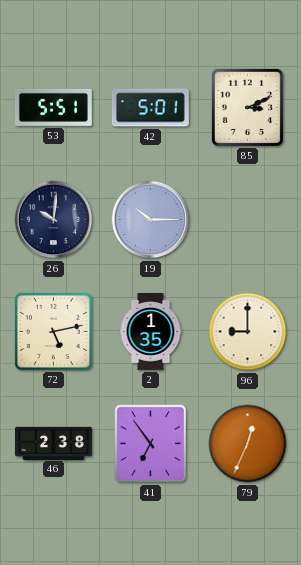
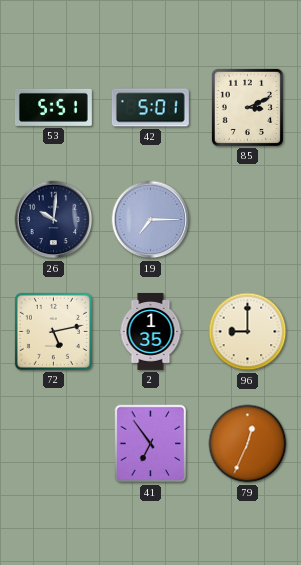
19: 10:15 -> 7:15
46: 2:38 -> none
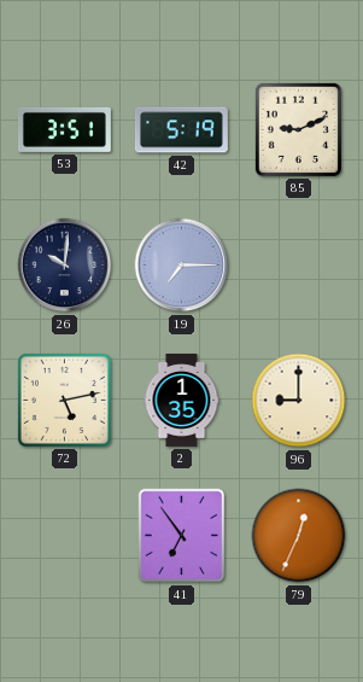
53: 5:51 -> 3:51
42: 5:01 -> 5:19
85: 3:11 -> 9:11
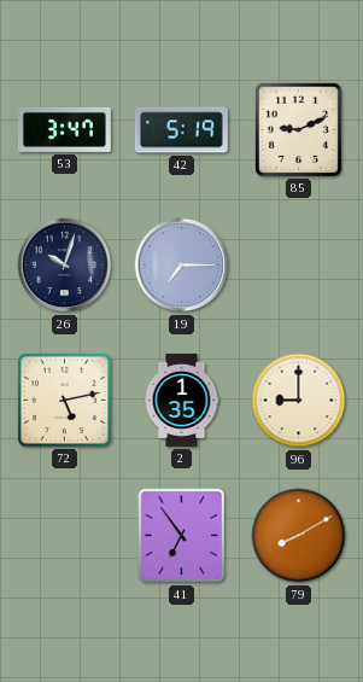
53: 3:51 -> 3:47
26: 10:01 -> 10:03
79: 12:34 -> 8:10
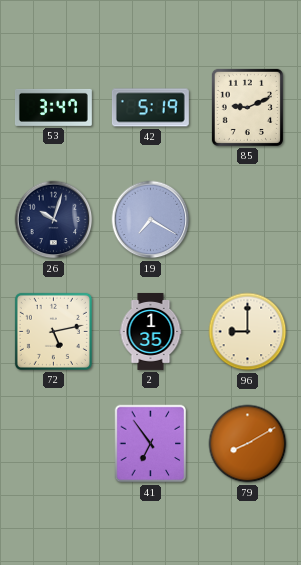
19: 7:15 -> 7:20
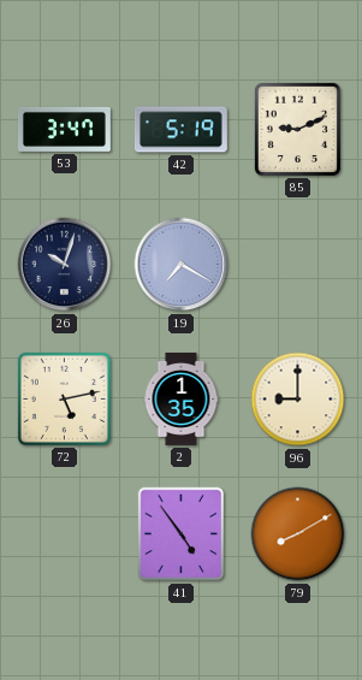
41: 6:54 -> 4:54
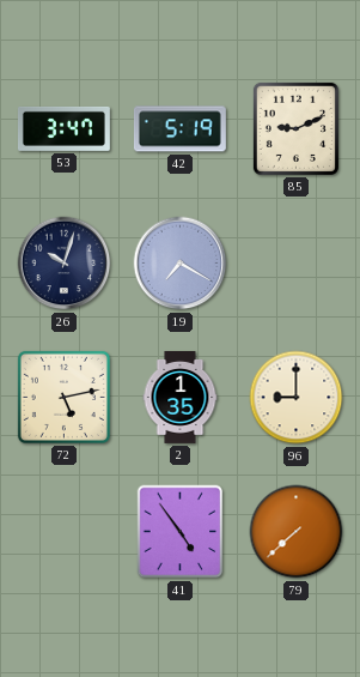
79: 8:10 -> 7:38
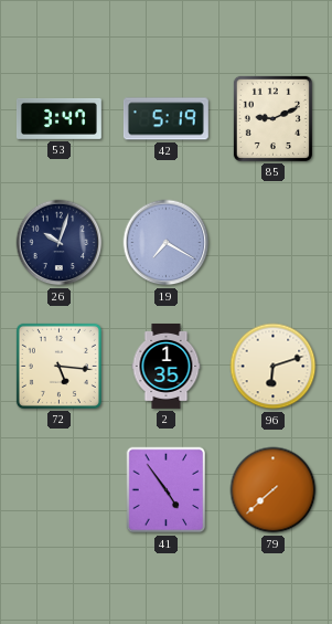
72: 5:13 -> 5:16
96: 9:00 -> 6:12
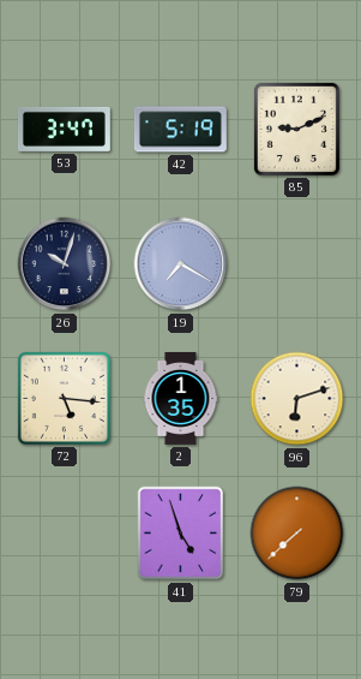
41: 4:54 -> 4:57
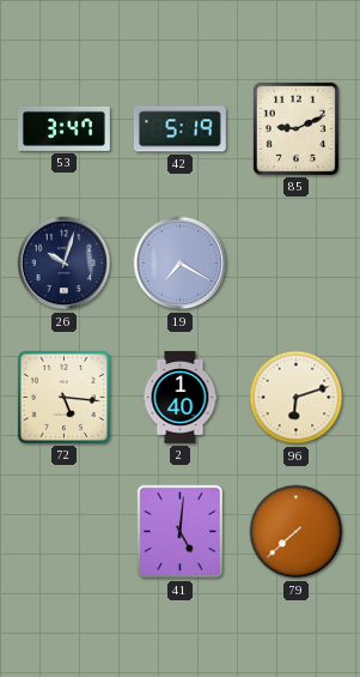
2: 1:35 -> 1:40
41: 4:57 -> 5:01
